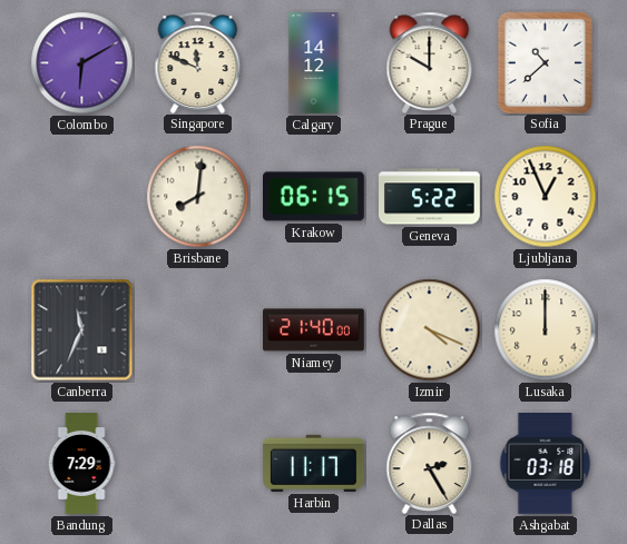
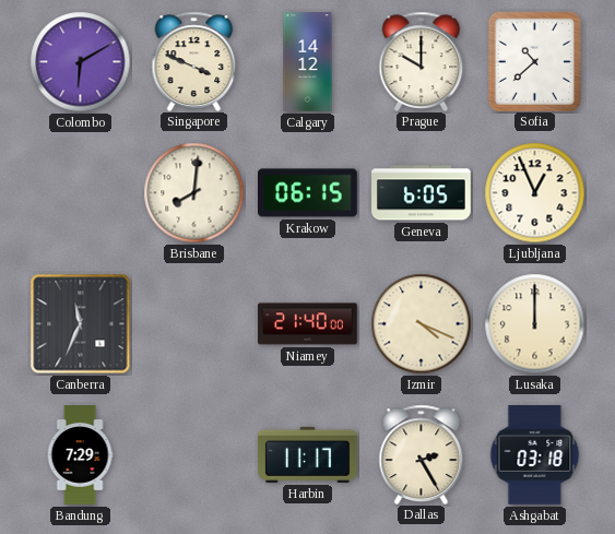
Singapore: 11:49 -> 3:49
Geneva: 5:22 -> 6:05
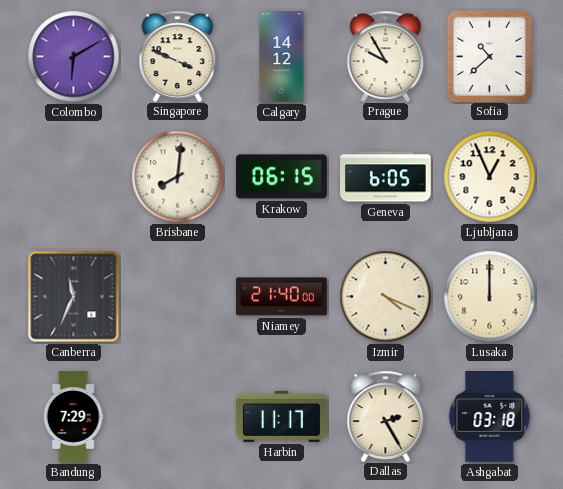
Prague: 10:00 -> 9:55
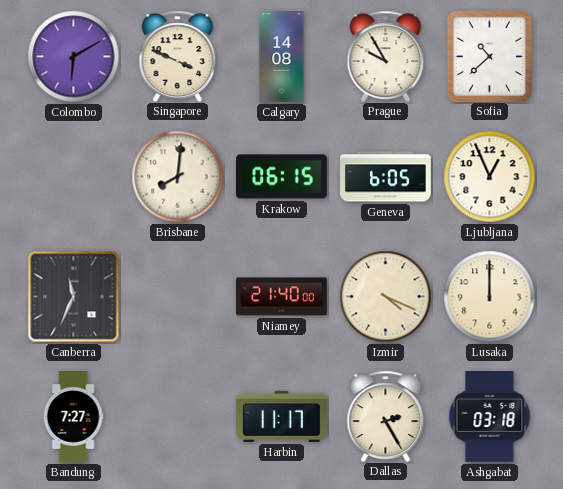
Calgary: 14:12 -> 14:08
Bandung: 7:29 -> 7:27
